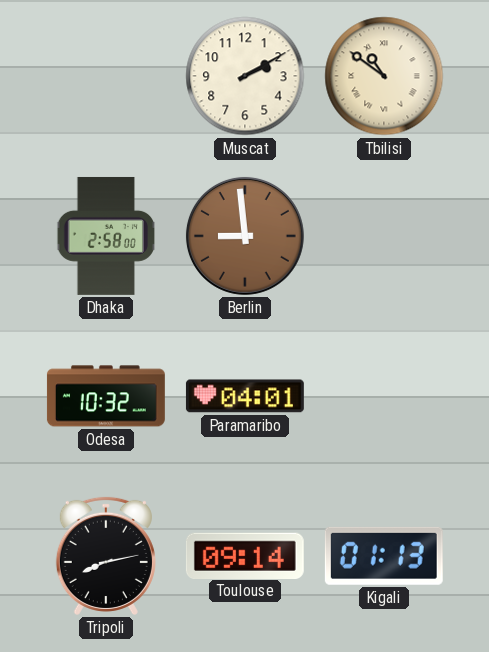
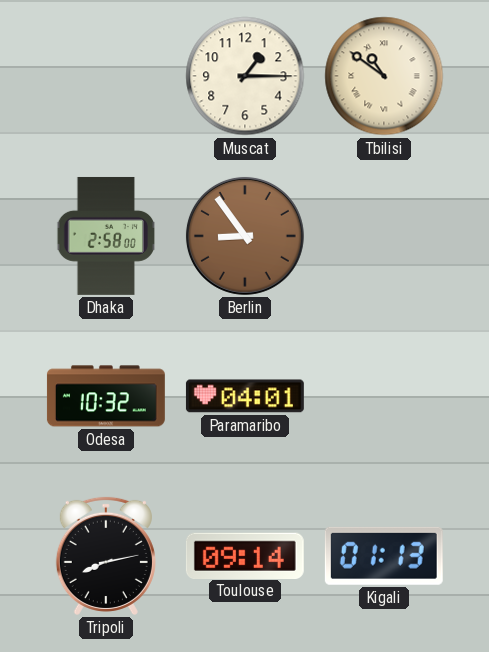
Muscat: 2:10 -> 1:15
Berlin: 8:59 -> 8:54
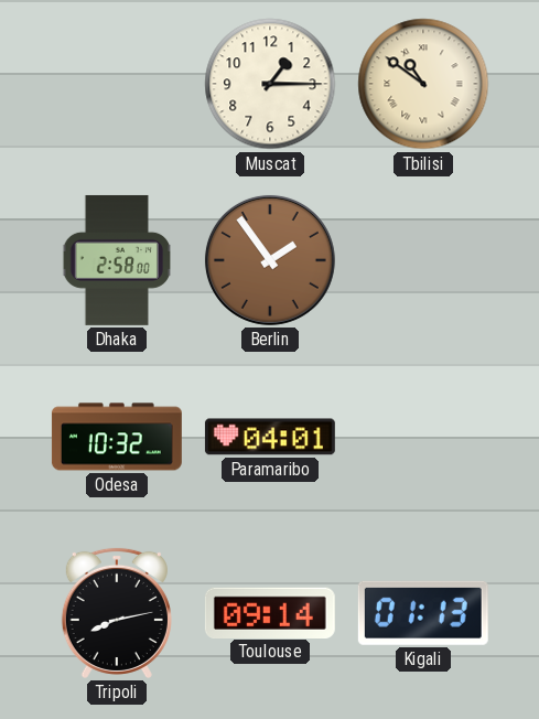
Berlin: 8:54 -> 1:54
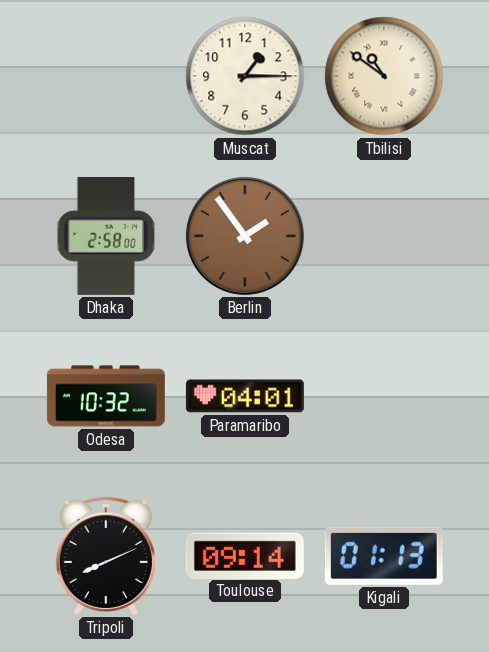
Tripoli: 8:13 -> 8:11
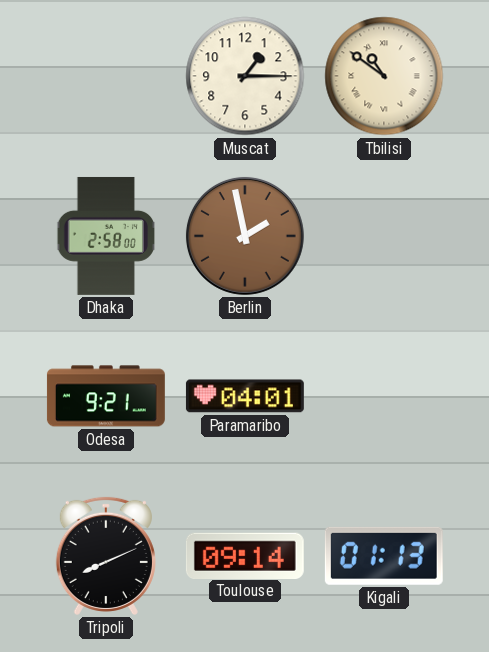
Berlin: 1:54 -> 1:58
Odesa: 10:32 -> 9:21
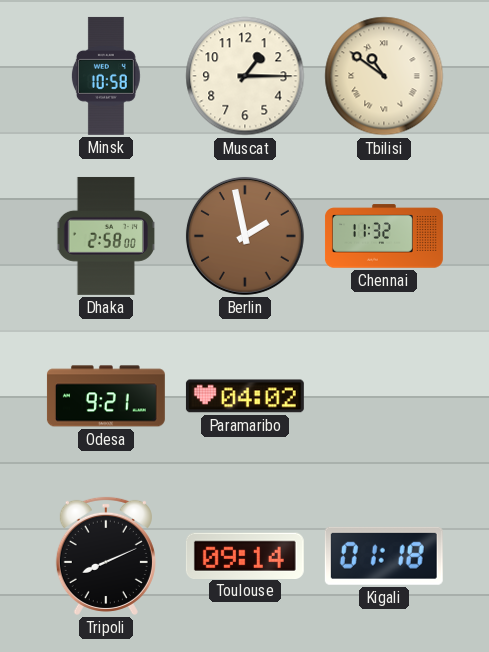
Minsk: none -> 10:58
Chennai: none -> 11:32
Paramaribo: 04:01 -> 04:02
Kigali: 01:13 -> 01:18
